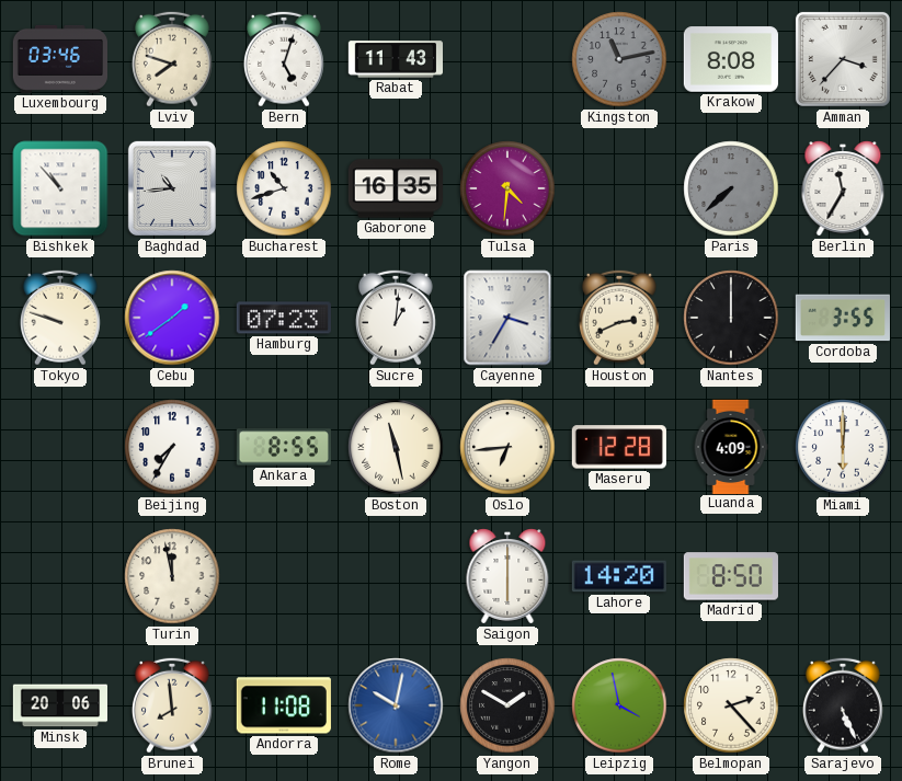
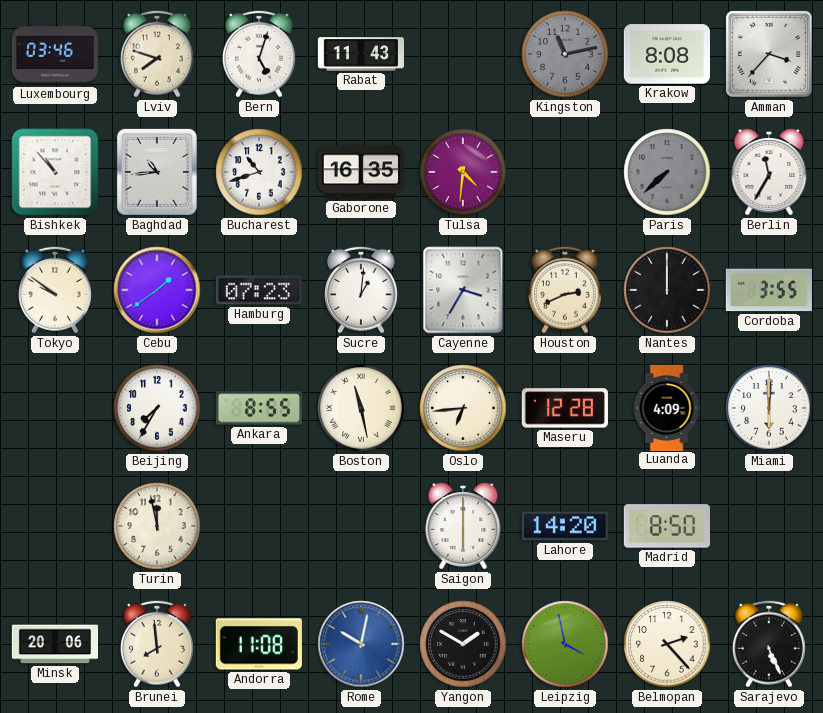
Tokyo: 9:48 -> 9:51
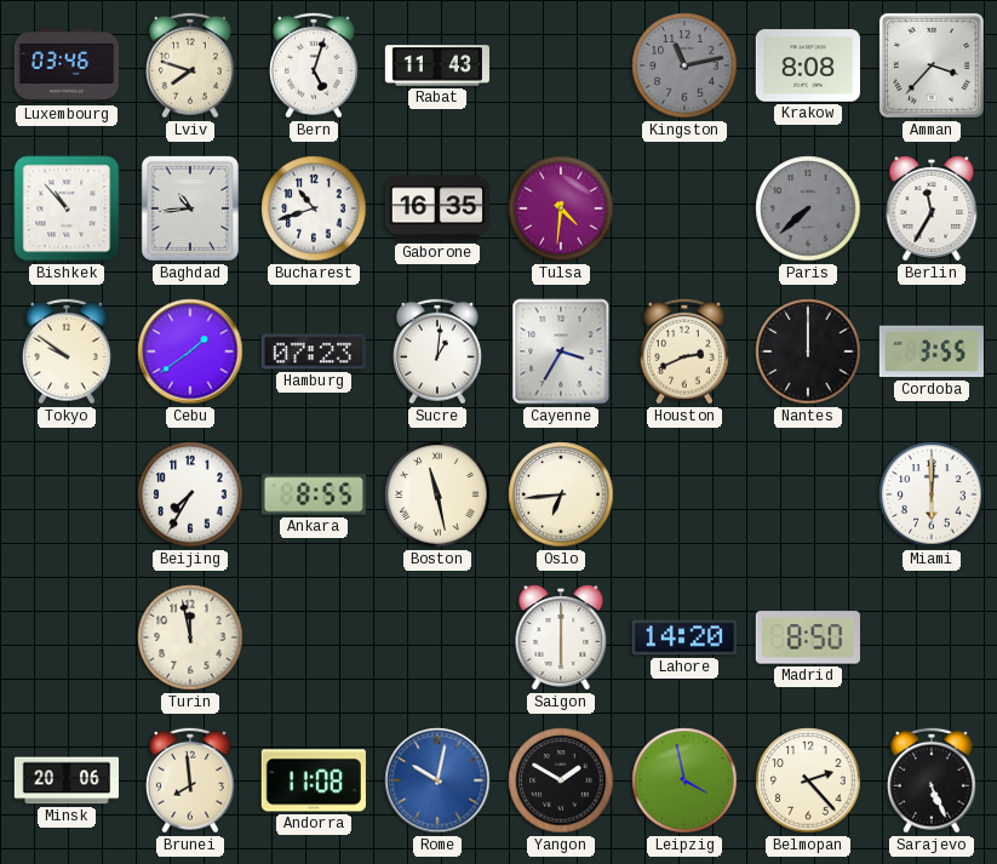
Maseru: 12:28 -> none
Luanda: 4:09 -> none
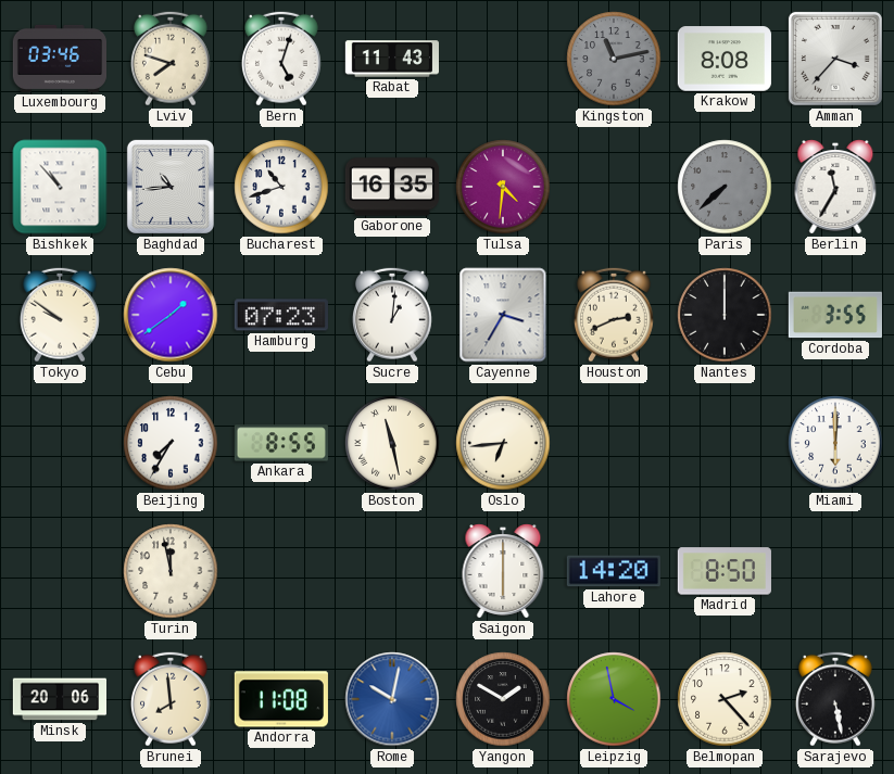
Sarajevo: 5:26 -> 5:28
